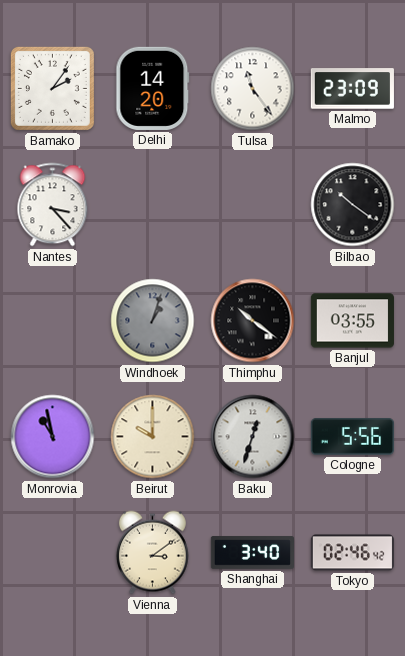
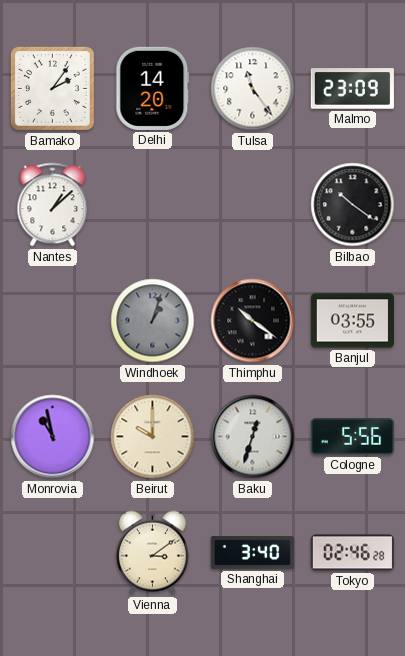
Nantes: 3:23 -> 1:08
Tokyo: 02:46:42 -> 02:46:28
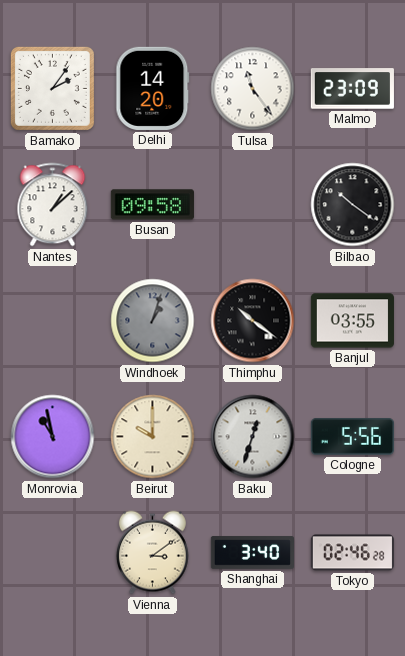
Busan: none -> 09:58
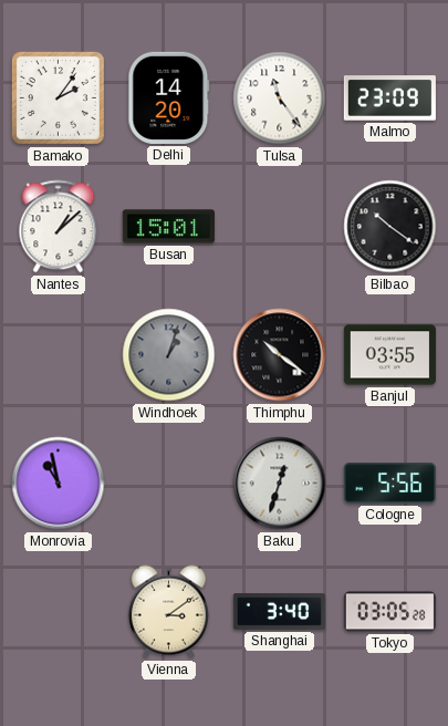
Busan: 09:58 -> 15:01
Beirut: 10:00 -> none
Tokyo: 02:46 -> 03:05
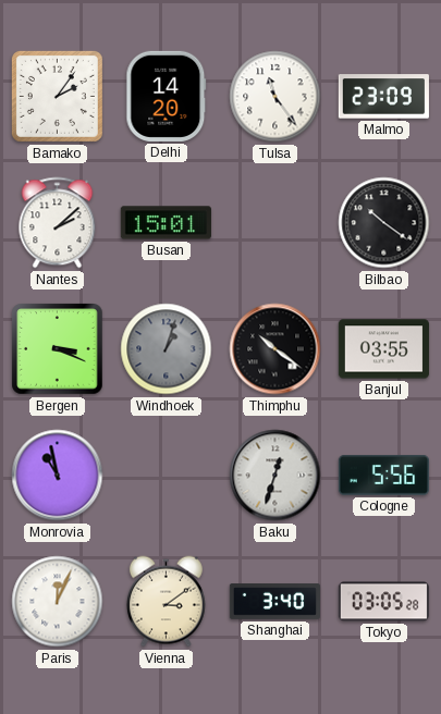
Nantes: 1:08 -> 2:08
Bergen: none -> 3:19
Paris: none -> 12:04
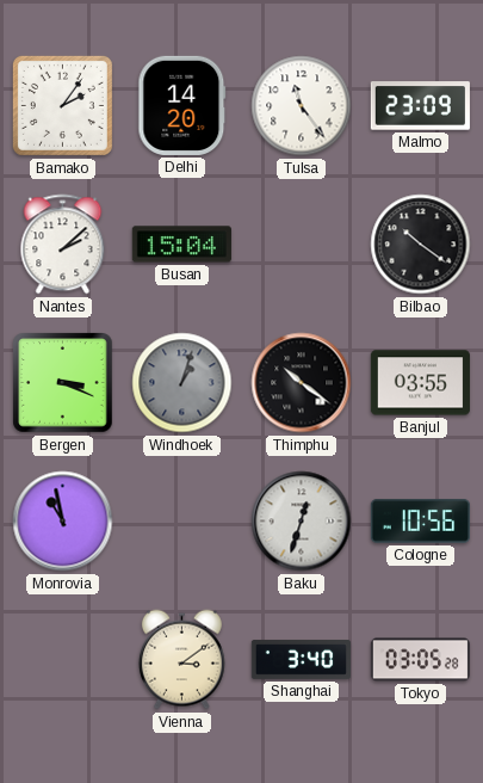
Busan: 15:01 -> 15:04
Cologne: 5:56 -> 10:56
Paris: 12:04 -> none
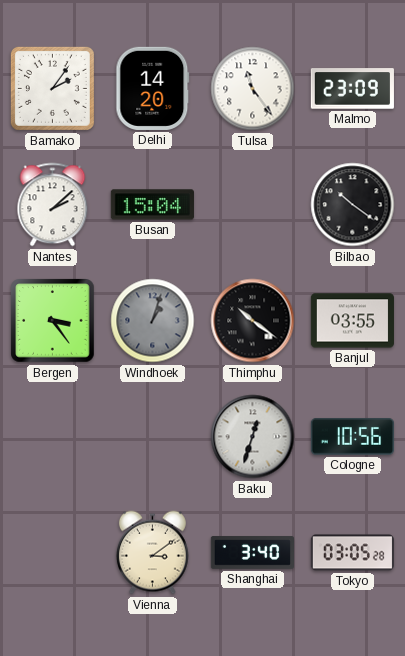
Bergen: 3:19 -> 3:24
Monrovia: 10:58 -> none
